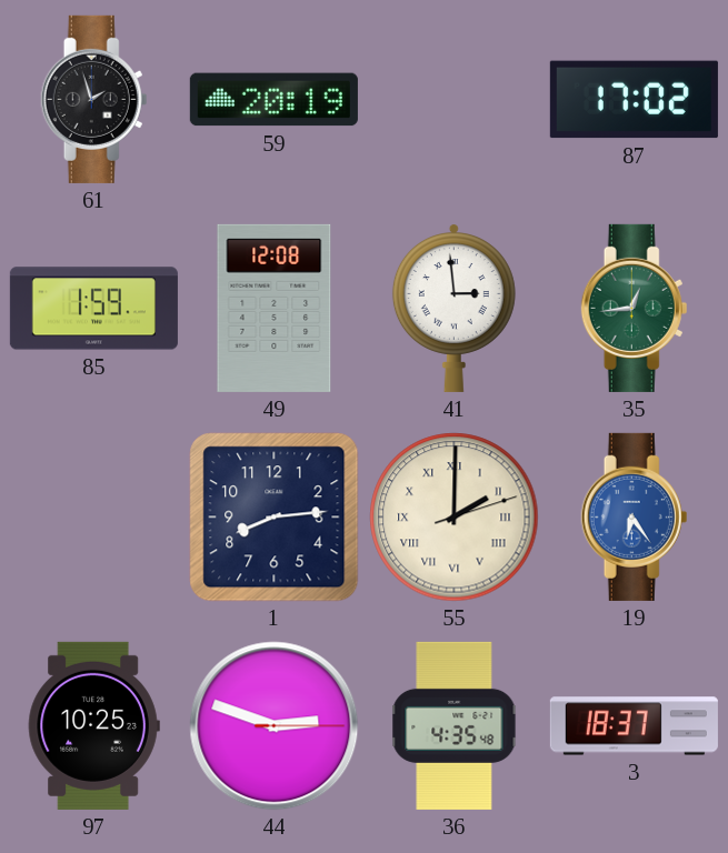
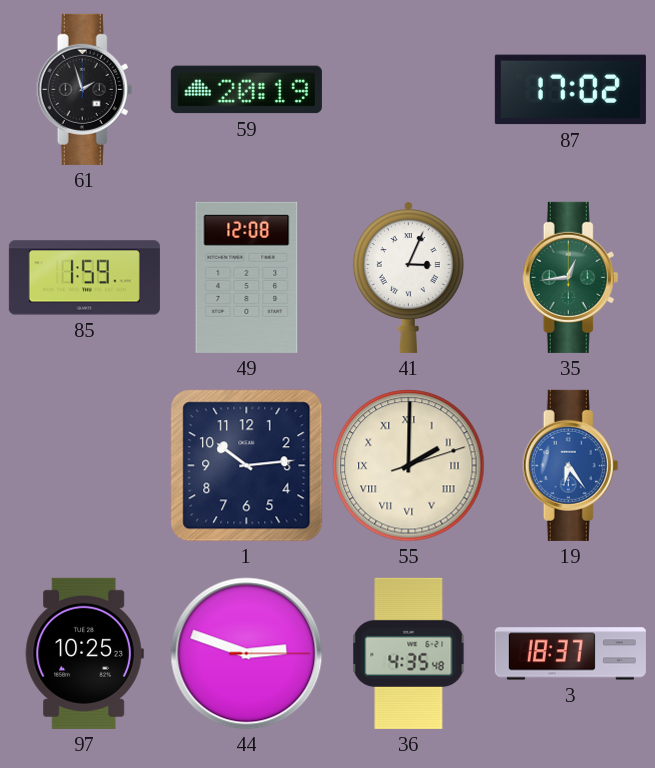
41: 2:59 -> 3:04
1: 8:14 -> 10:14
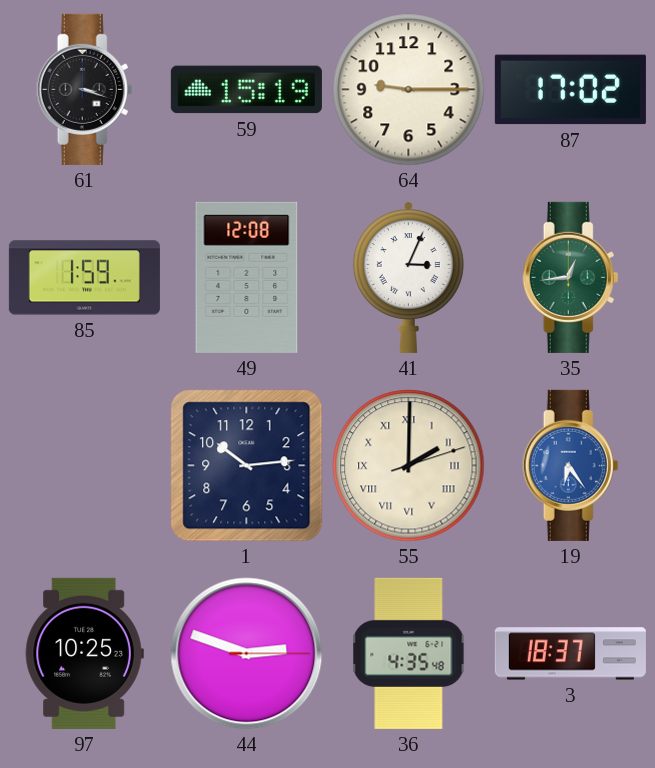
61: 1:57 -> 3:18
59: 20:19 -> 15:19
64: none -> 9:15
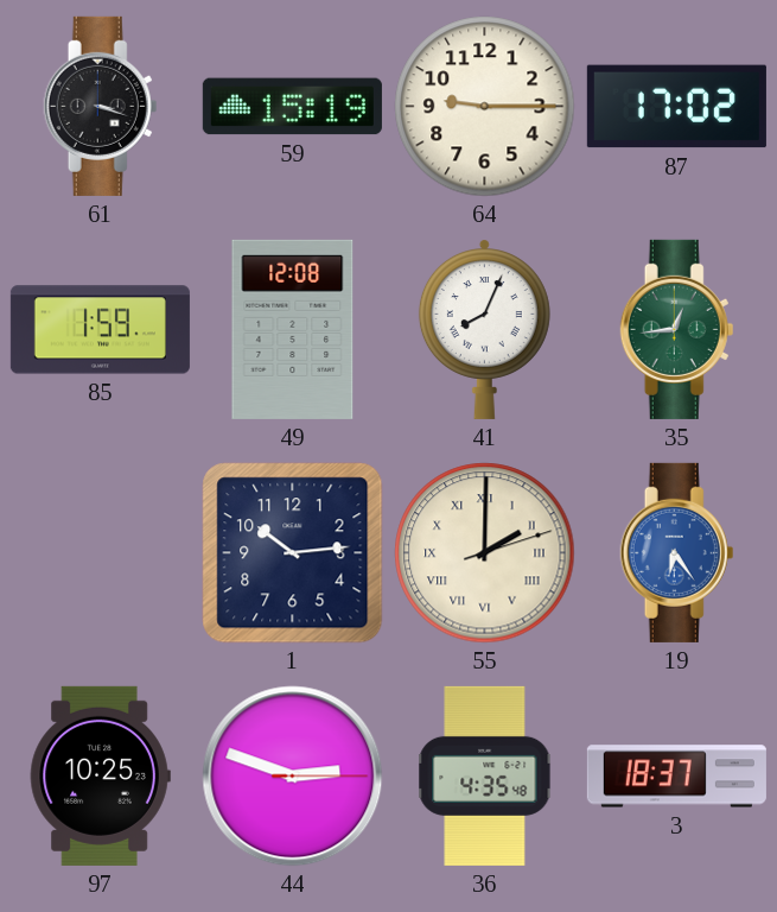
41: 3:04 -> 8:04
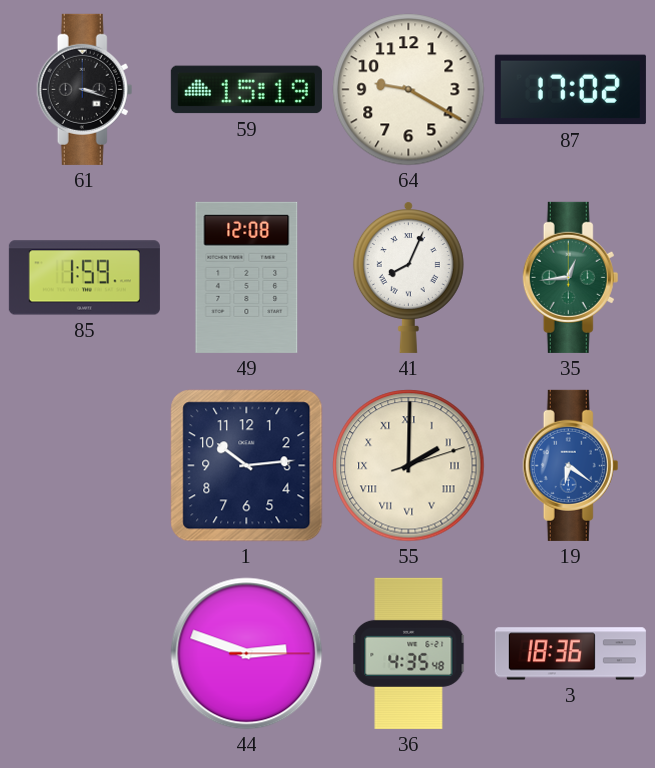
64: 9:15 -> 9:20
19: 6:24 -> 6:21
97: 10:25 -> none
3: 18:37 -> 18:36
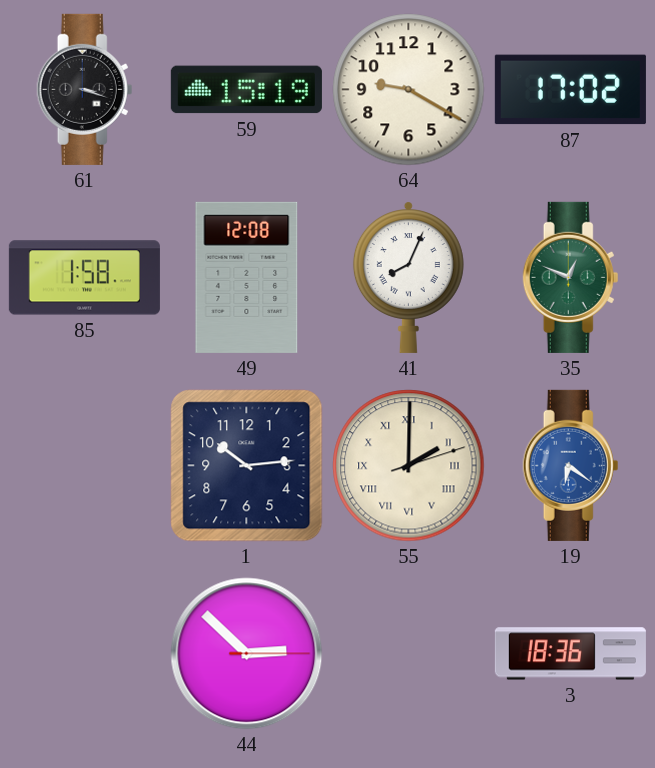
85: 1:59 -> 1:58
35: 12:44 -> 12:49
44: 2:48 -> 2:52
36: 4:35 -> none
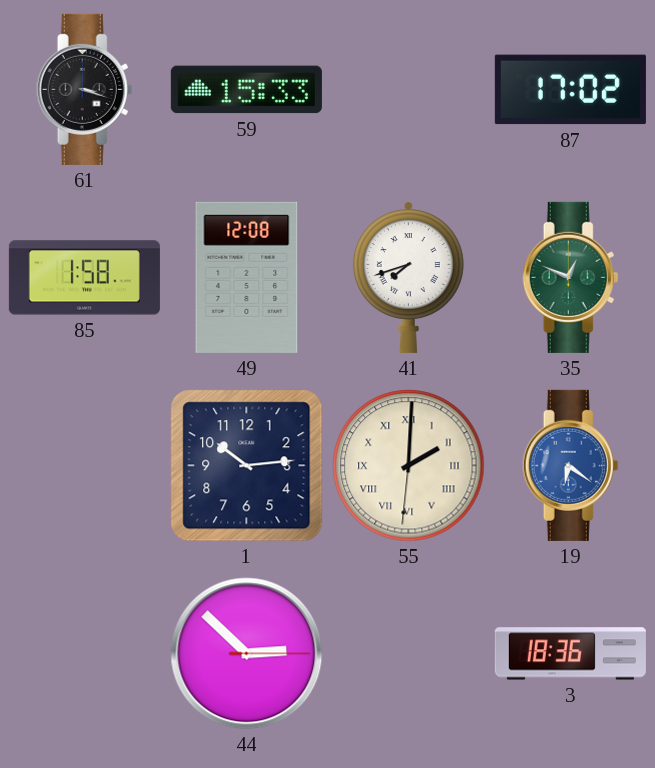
59: 15:19 -> 15:33
64: 9:20 -> none
41: 8:04 -> 7:42
55: 2:00:12 -> 2:00:31
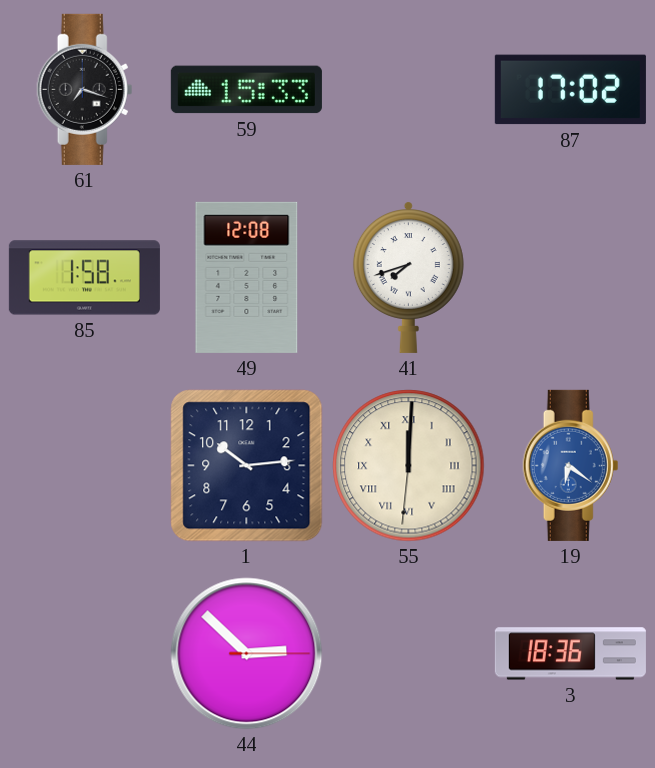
61: 3:18 -> 7:18
35: 12:49 -> none
55: 2:00 -> 12:00
